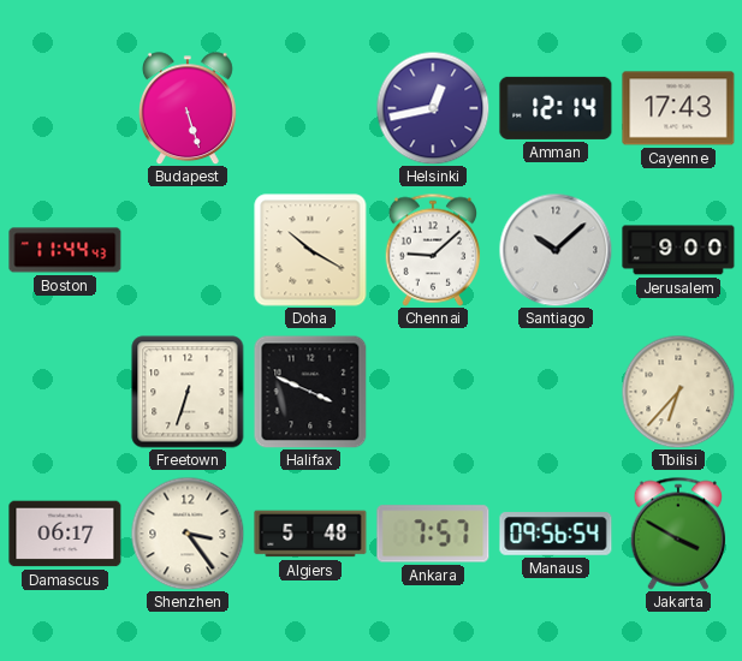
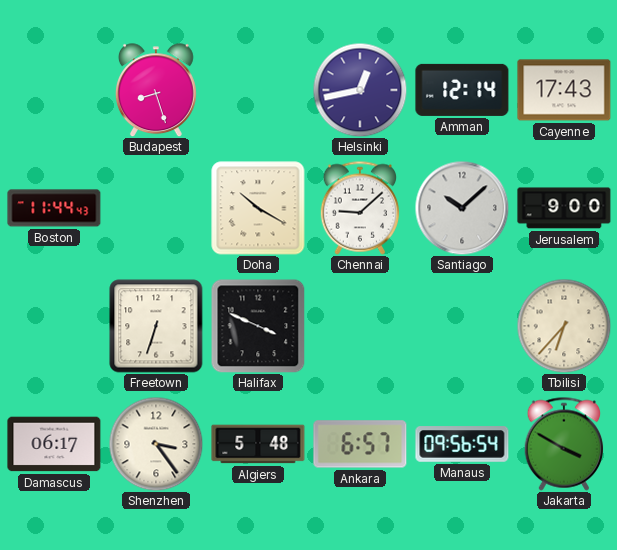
Budapest: 5:27 -> 8:27
Ankara: 7:57 -> 6:57
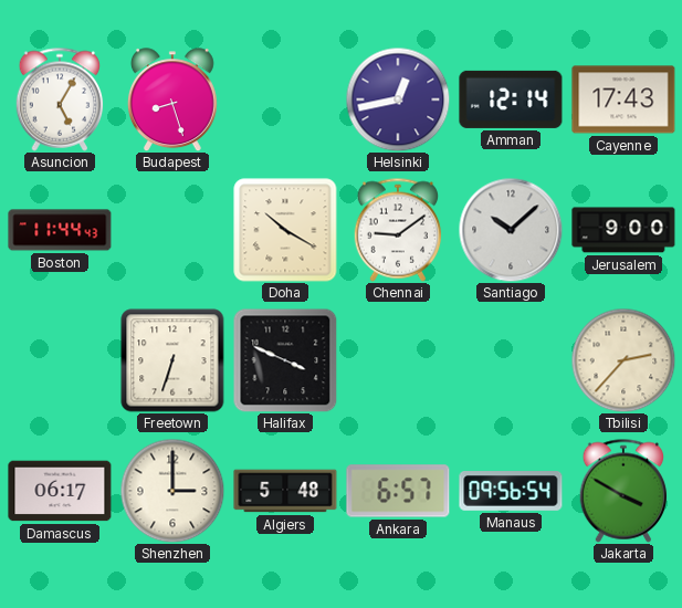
Asuncion: none -> 5:05
Chennai: 9:08 -> 9:09
Tbilisi: 6:37 -> 2:37
Shenzhen: 3:24 -> 3:00
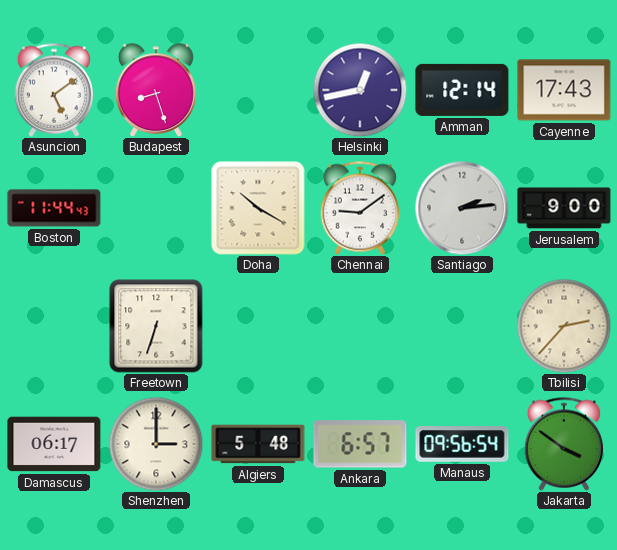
Asuncion: 5:05 -> 5:09
Santiago: 10:08 -> 2:14
Halifax: 3:49 -> none
Jakarta: 3:50 -> 3:51
